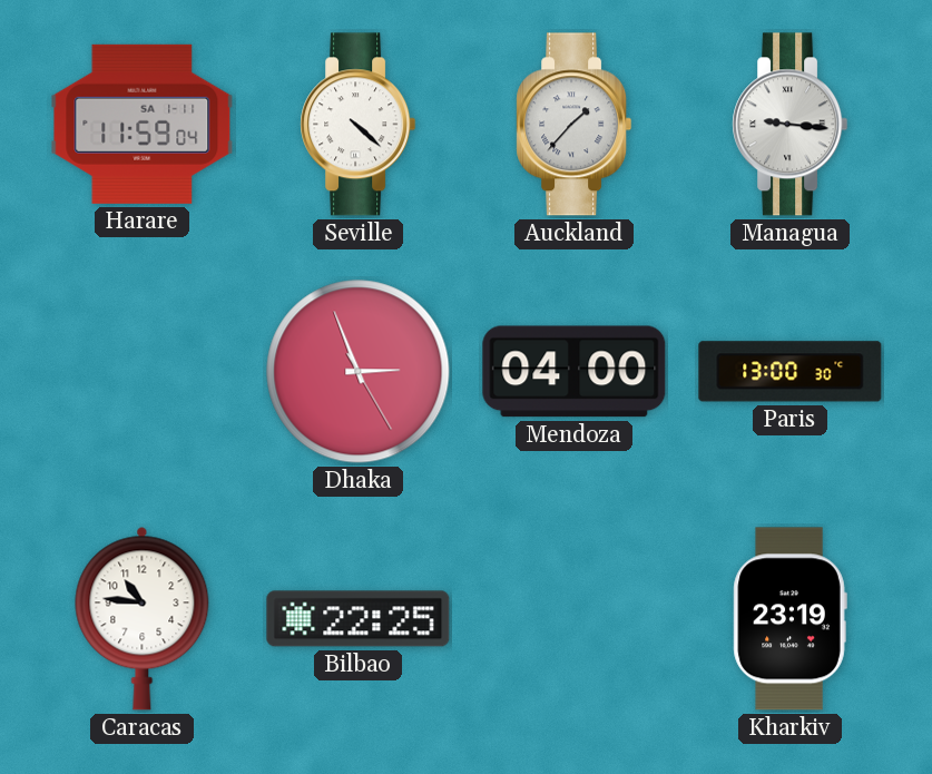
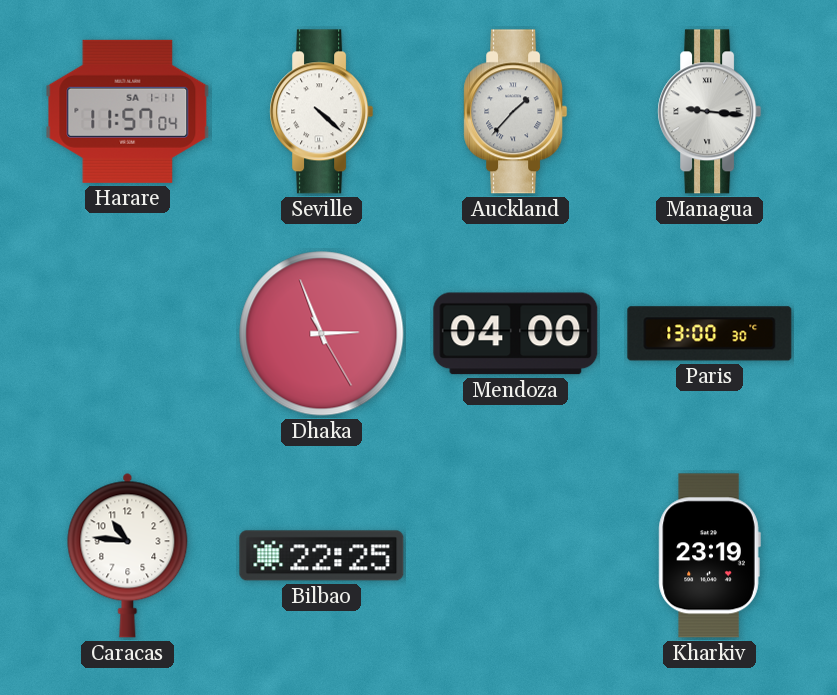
Harare: 11:59 -> 11:57
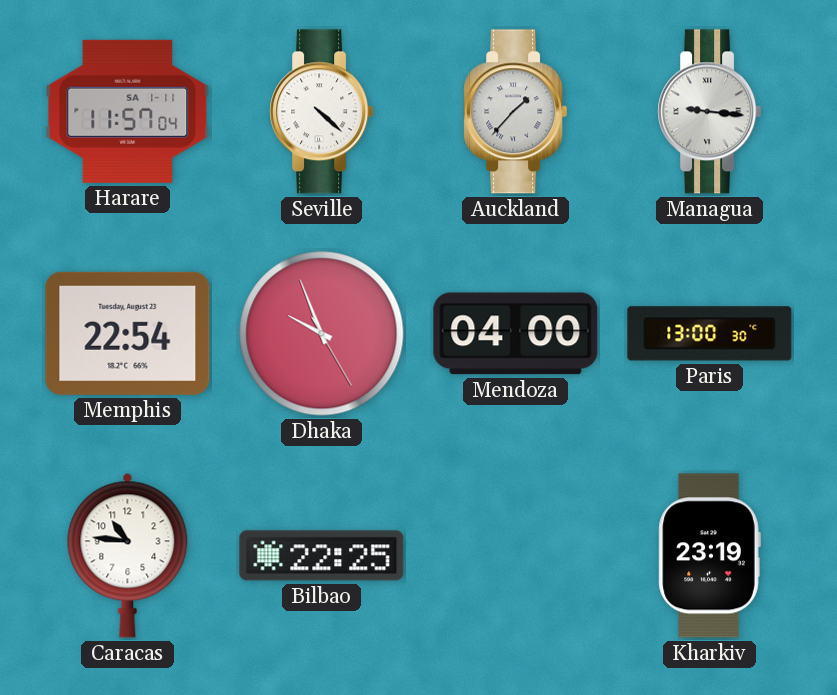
Memphis: none -> 22:54
Dhaka: 2:56 -> 9:56
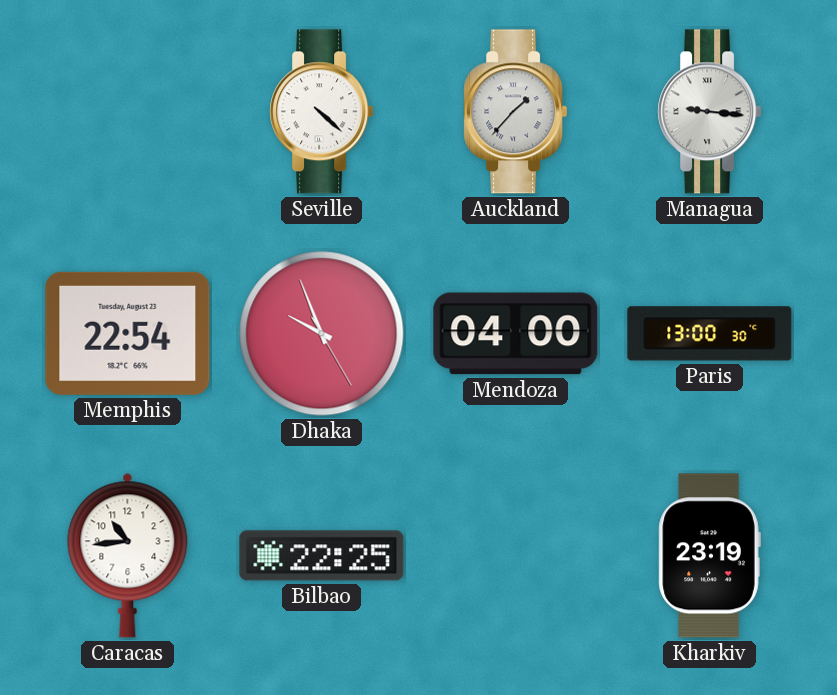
Harare: 11:57 -> none
Caracas: 10:46 -> 10:44
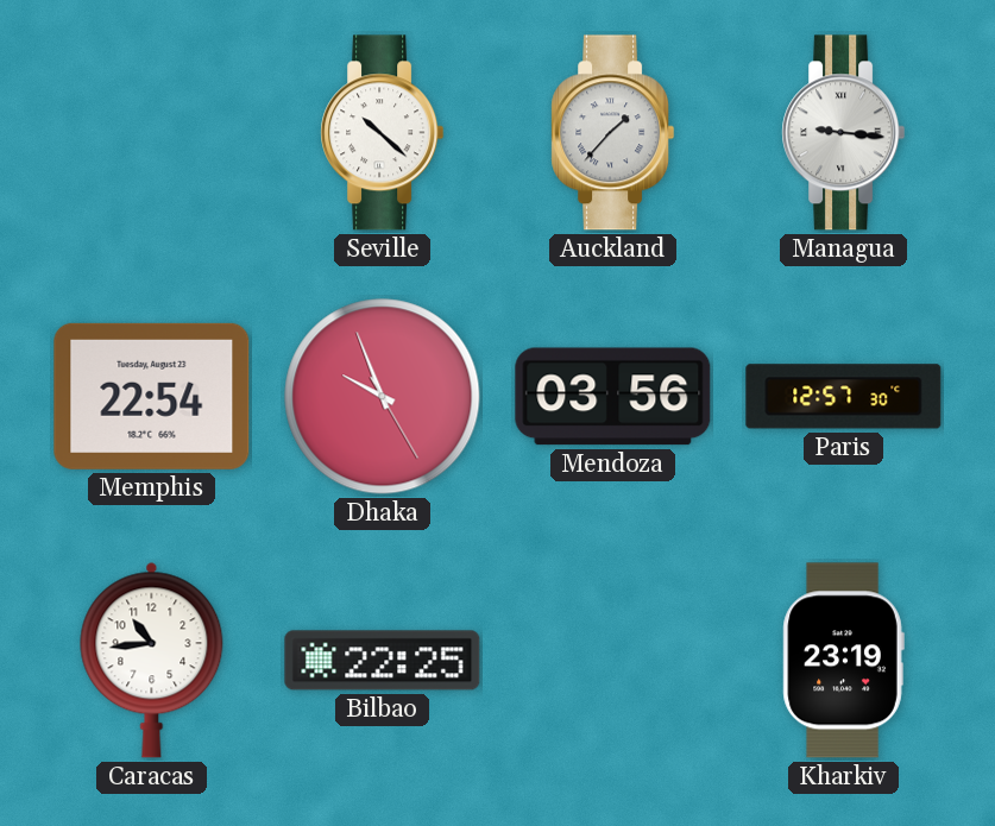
Seville: 4:22 -> 10:22
Mendoza: 04:00 -> 03:56
Paris: 13:00 -> 12:57
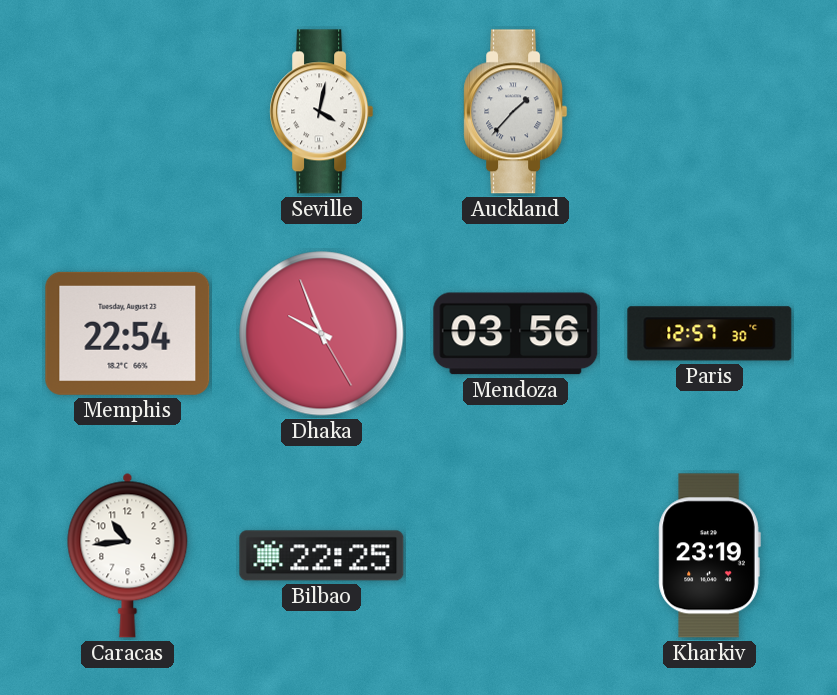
Seville: 10:22 -> 4:02
Managua: 9:16 -> none
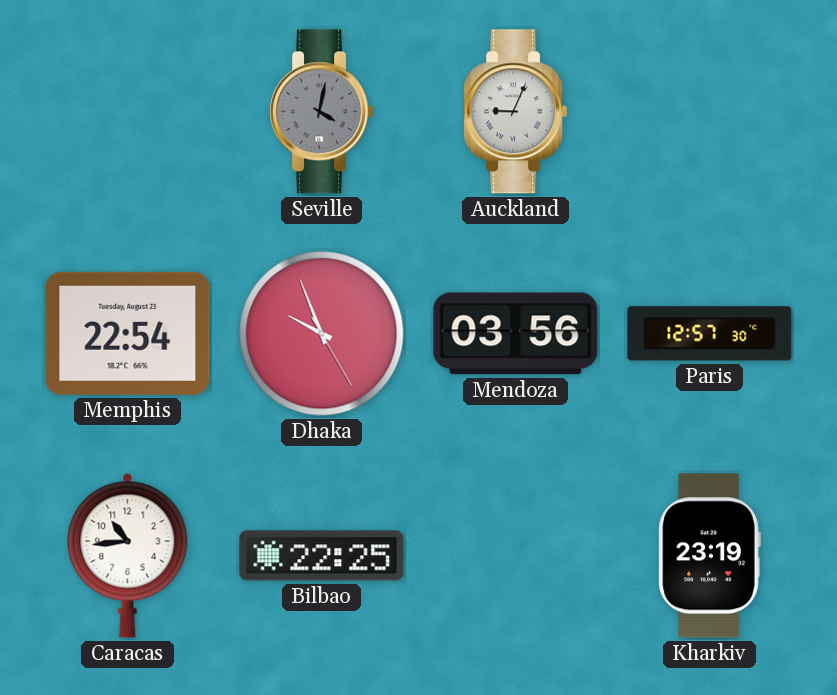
Seville dial: white -> grey
Auckland: 1:37 -> 9:04
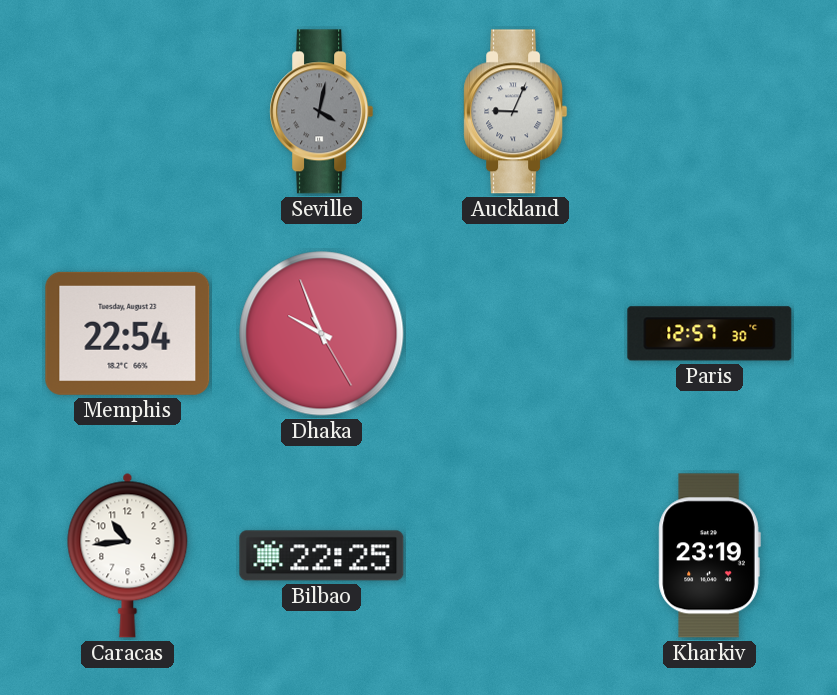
Mendoza: 03:56 -> none
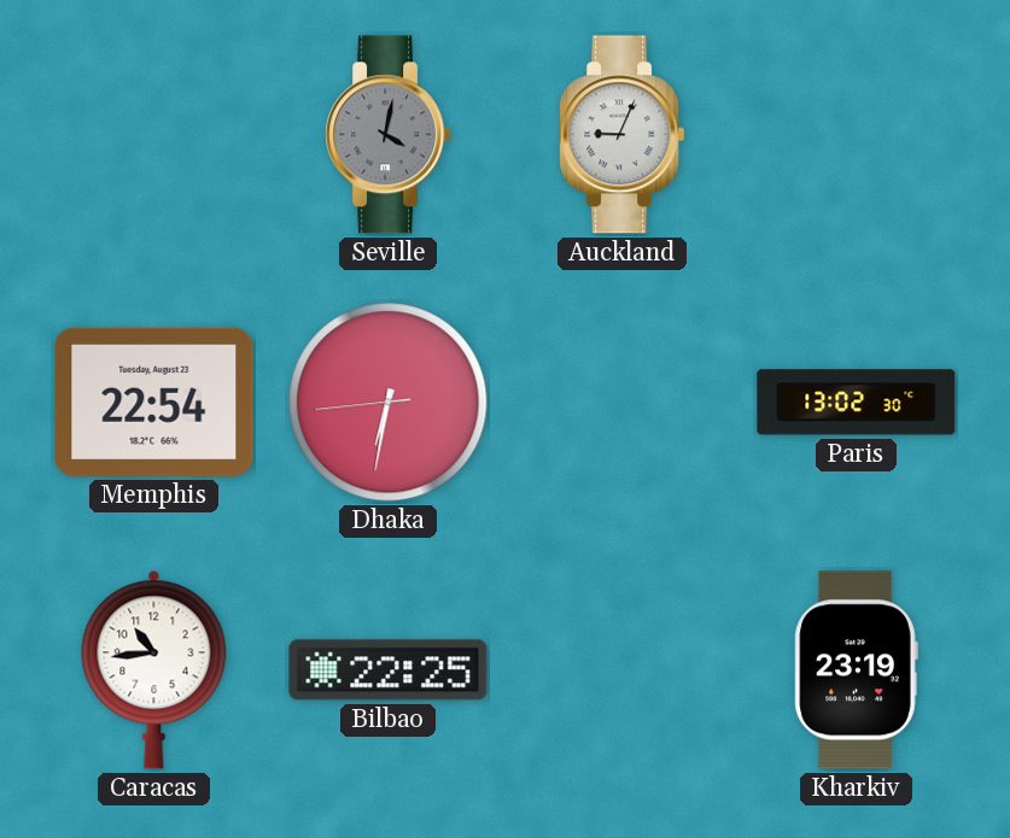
Dhaka: 9:56 -> 6:31
Paris: 12:57 -> 13:02
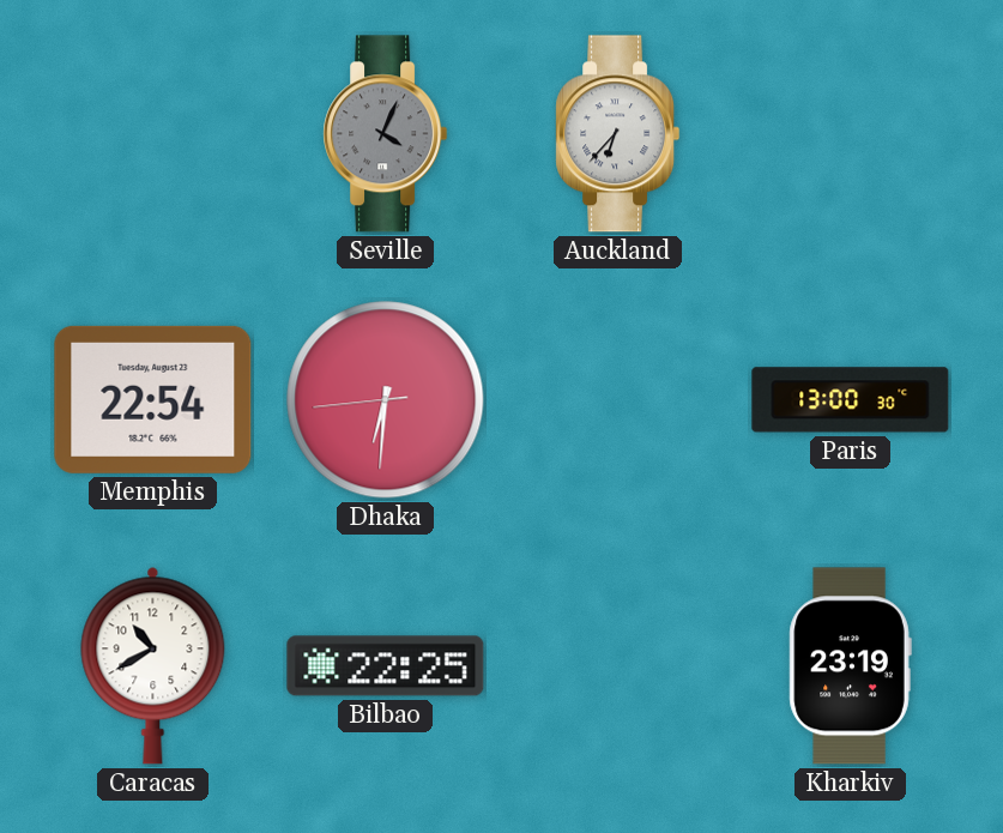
Seville: 4:02 -> 4:04
Auckland: 9:04 -> 6:37
Dhaka: 6:31 -> 6:30
Paris: 13:02 -> 13:00
Caracas: 10:44 -> 10:40
